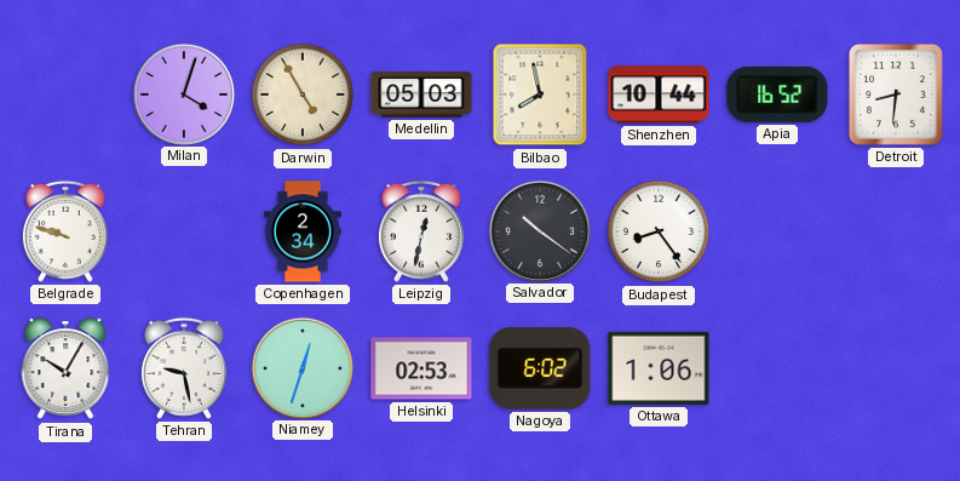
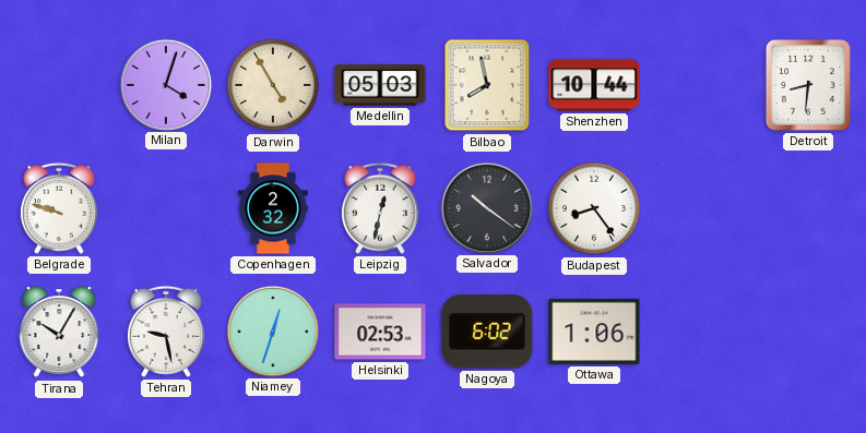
Apia: 16:52 -> none
Copenhagen: 2:34 -> 2:32
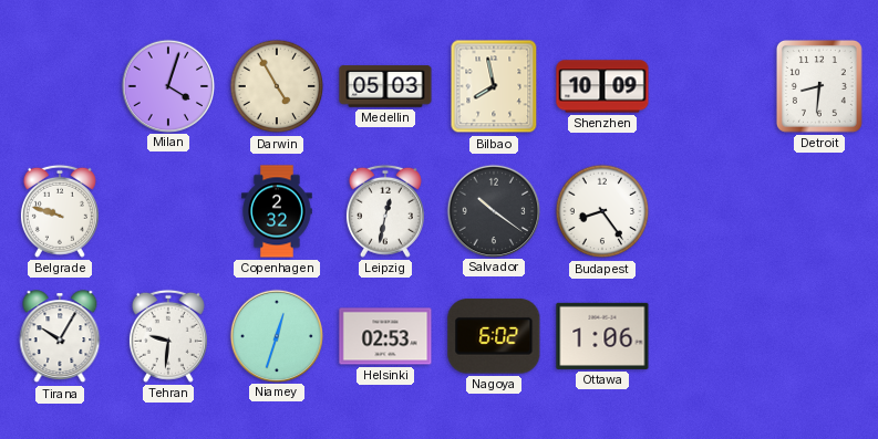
Shenzhen: 10:44 -> 10:09
Tehran: 9:28 -> 9:31
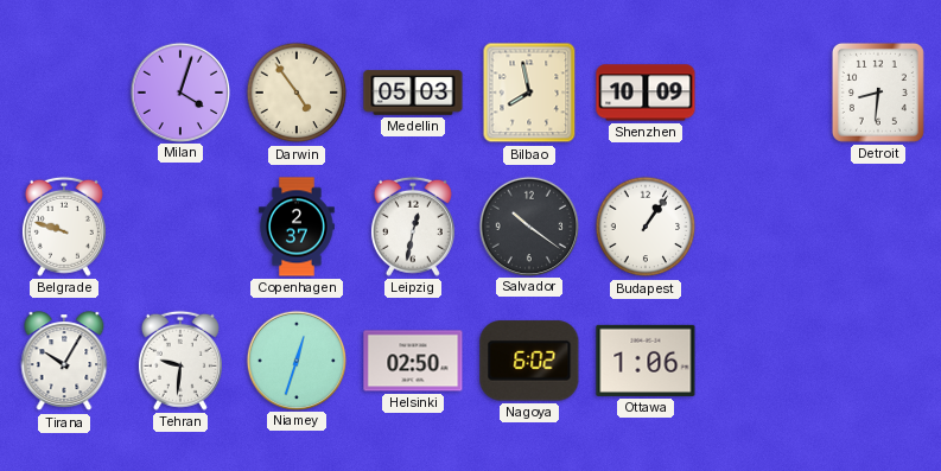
Darwin: 4:55 -> 4:54
Copenhagen: 2:32 -> 2:37
Budapest: 8:24 -> 1:06
Helsinki: 02:53 -> 02:50
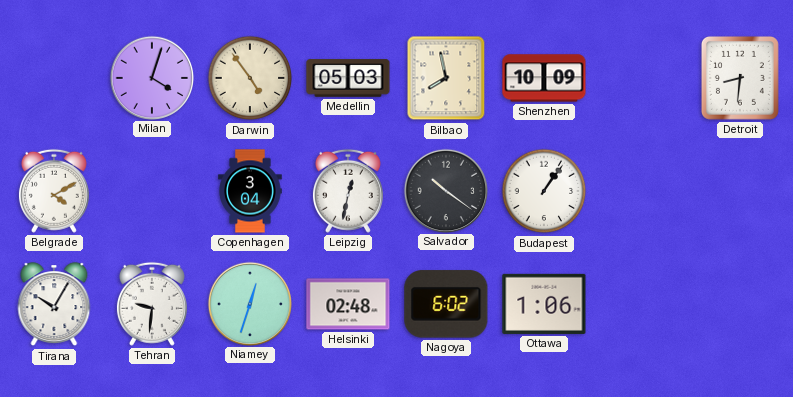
Belgrade: 9:48 -> 4:10
Copenhagen: 2:37 -> 3:04
Helsinki: 02:50 -> 02:48
